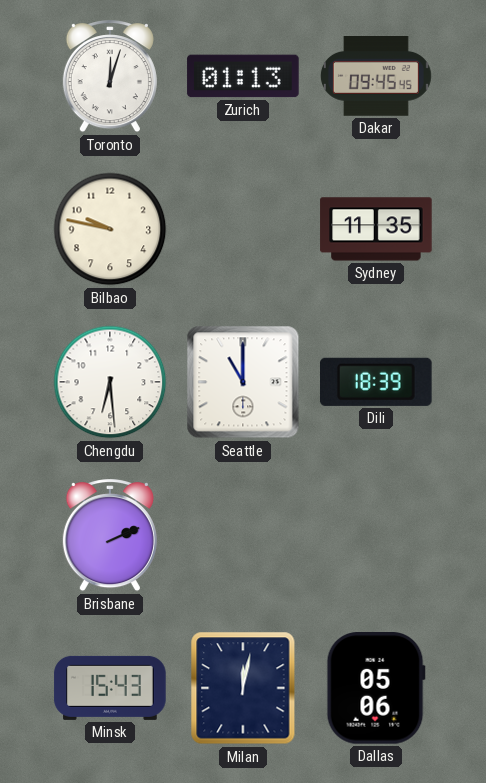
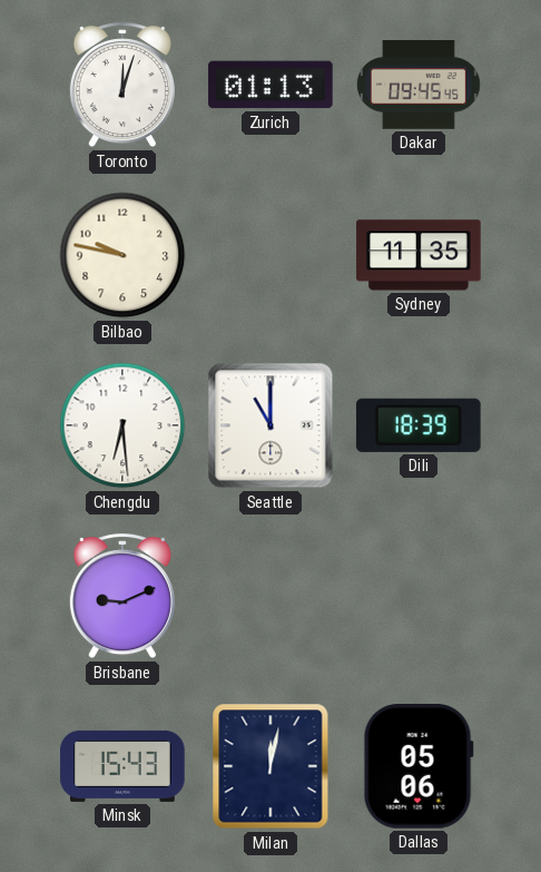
Brisbane: 2:11 -> 9:11
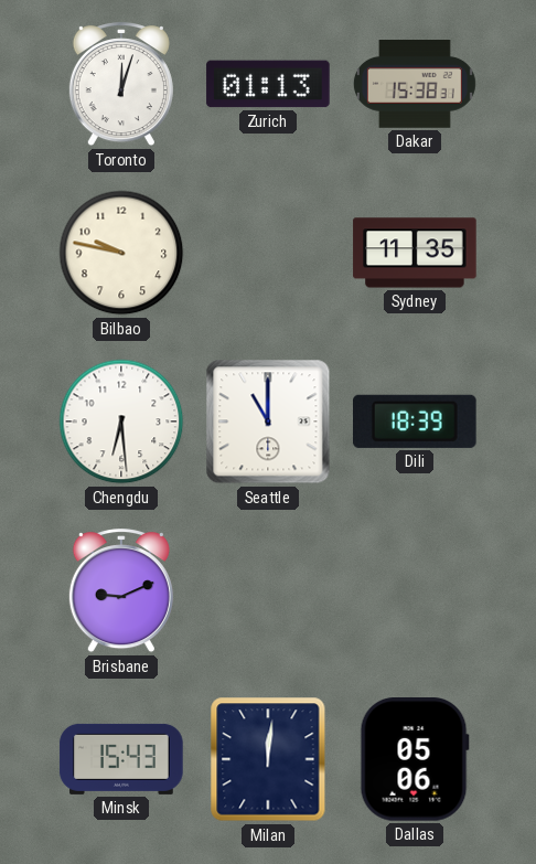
Dakar: 09:45 -> 15:38
Milan: 12:02 -> 12:01
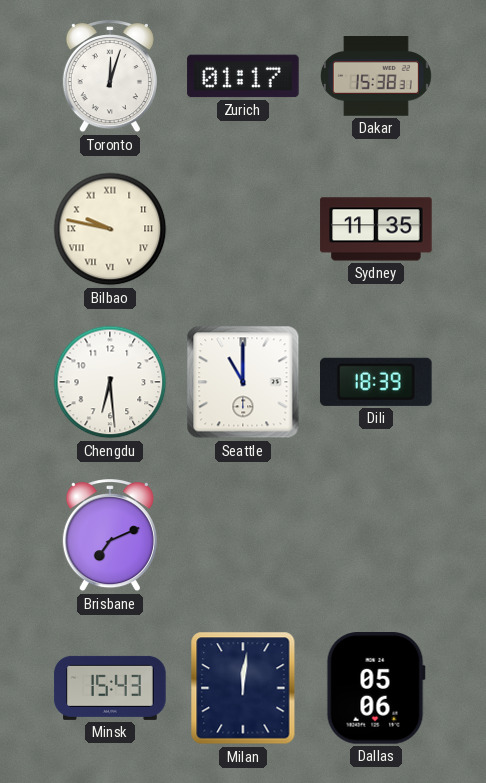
Zurich: 01:13 -> 01:17
Bilbao numerals: Arabic -> Roman
Brisbane: 9:11 -> 7:11
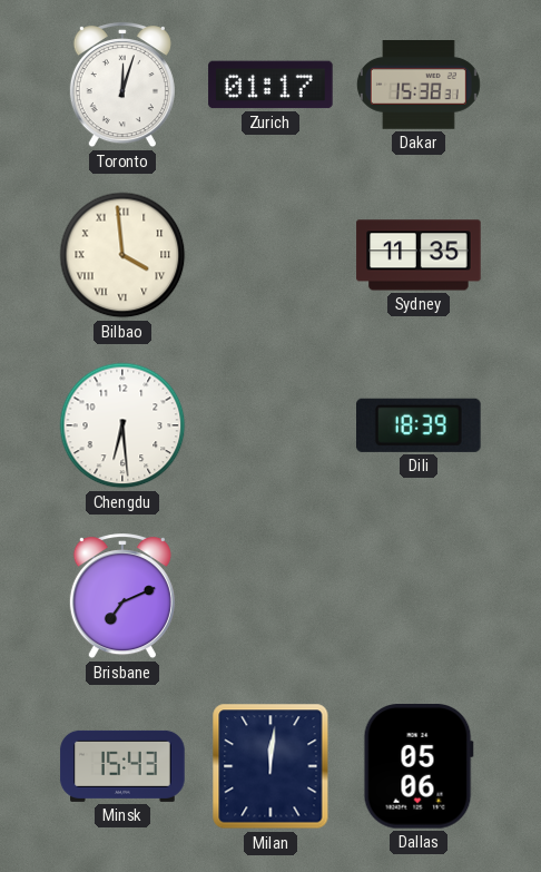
Bilbao: 9:47 -> 3:59
Seattle: 11:00 -> none
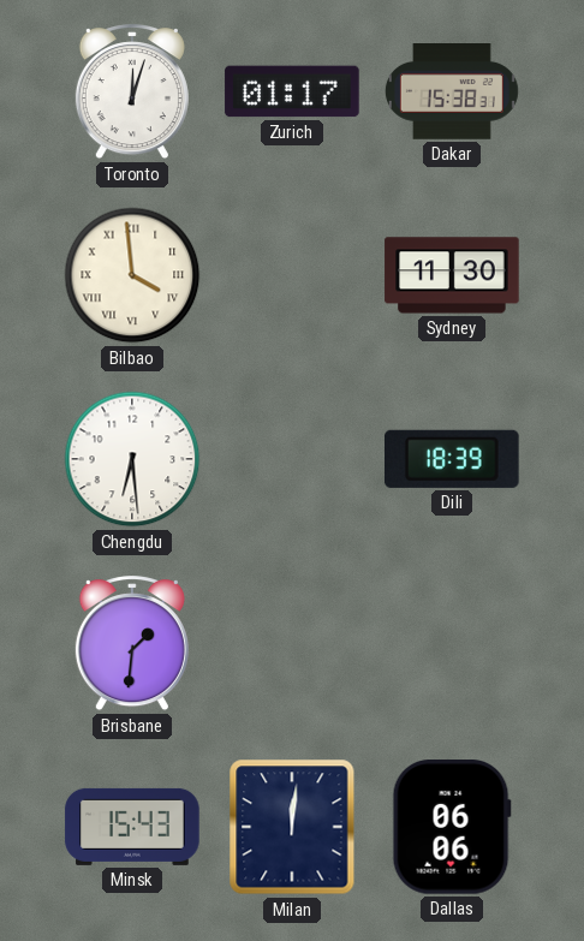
Sydney: 11:35 -> 11:30
Brisbane: 7:11 -> 1:31
Dallas: 05:06 -> 06:06
